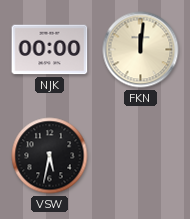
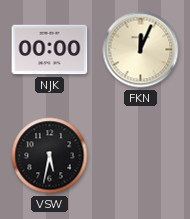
FKN: 12:01 -> 12:04
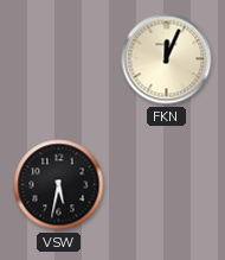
NJK: 00:00 -> none
